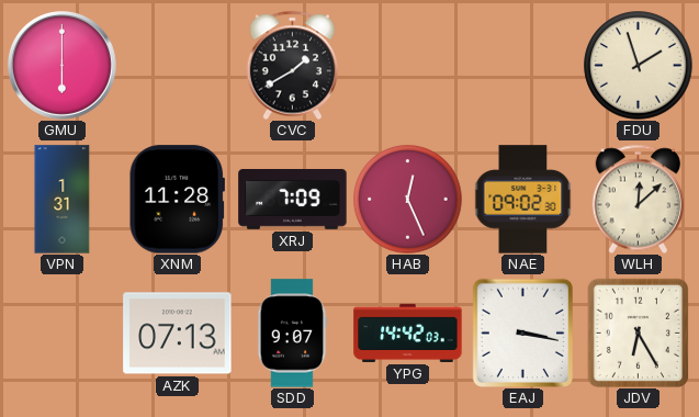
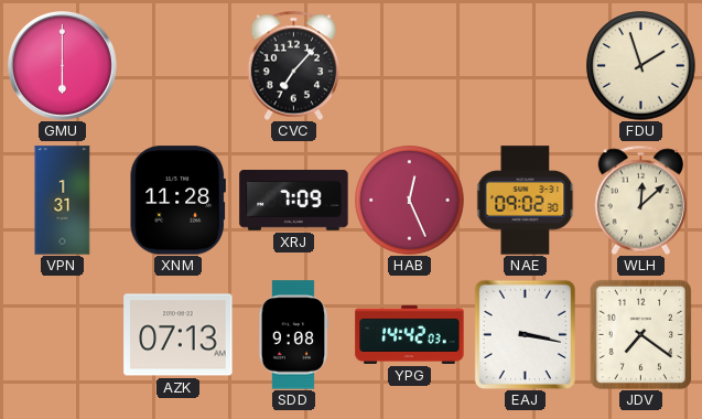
CVC: 1:40 -> 7:07
SDD: 9:07 -> 9:08
JDV: 6:25 -> 7:21
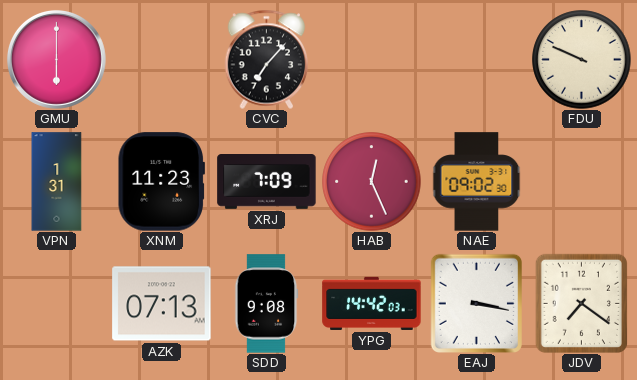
FDU: 1:57 -> 9:49
XNM: 11:28 -> 11:23
WLH: 12:08 -> none
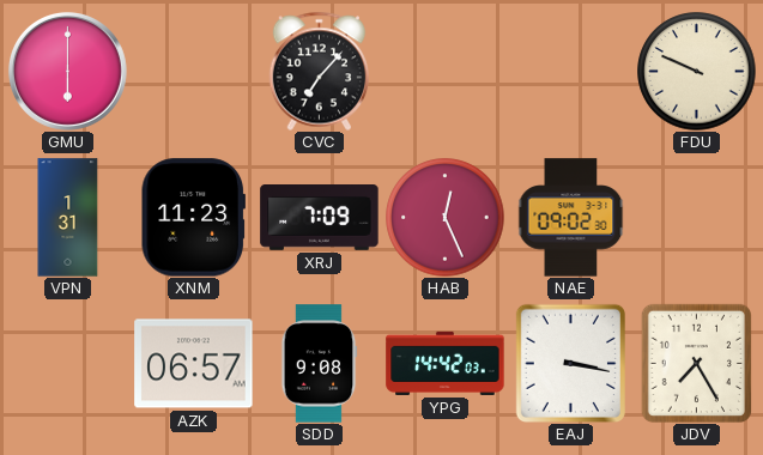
AZK: 07:13 -> 06:57
JDV: 7:21 -> 7:25
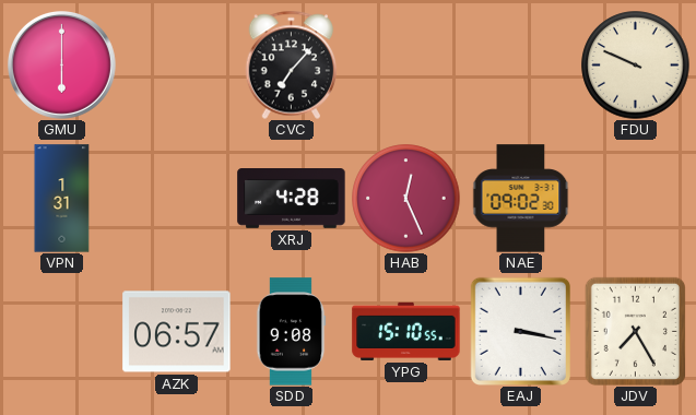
XNM: 11:23 -> none
XRJ: 7:09 -> 4:28
YPG: 14:42 -> 15:10
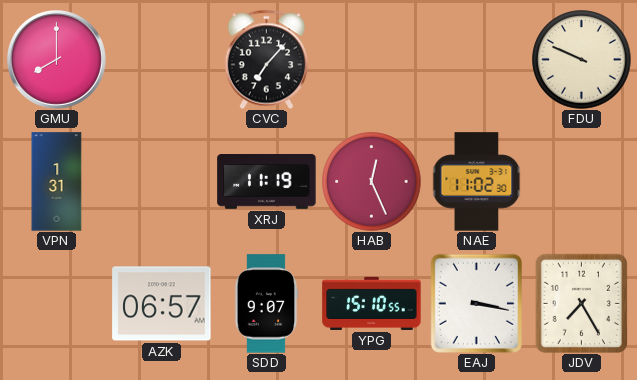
GMU: 6:00 -> 8:00
XRJ: 4:28 -> 11:19
NAE: 09:02 -> 11:02
SDD: 9:08 -> 9:07
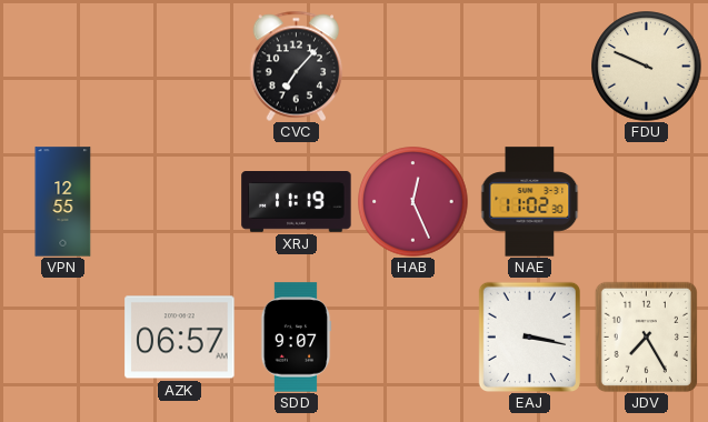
GMU: 8:00 -> none
VPN: 1:31 -> 12:55
YPG: 15:10 -> none
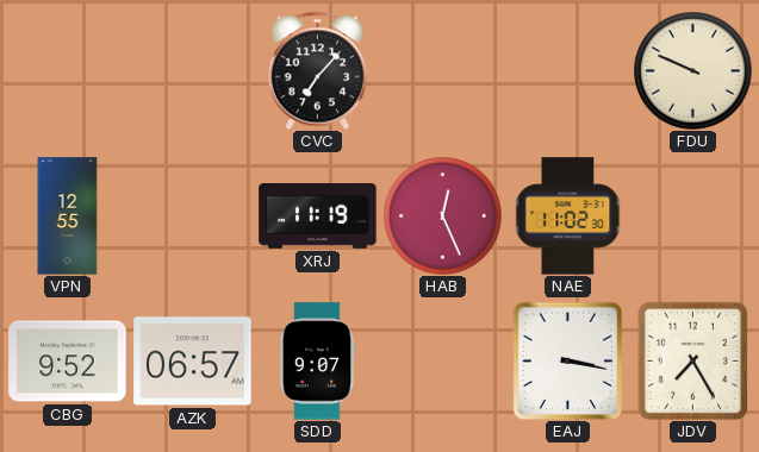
CBG: none -> 9:52
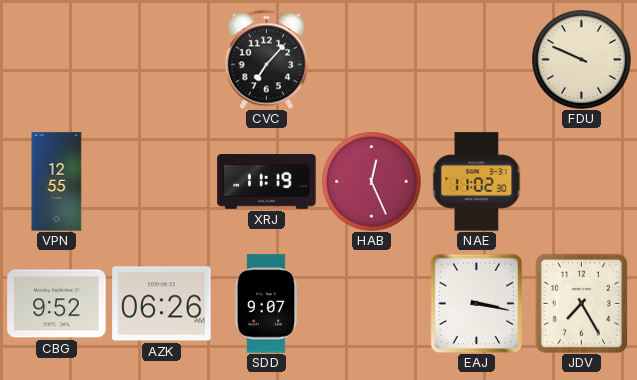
AZK: 06:57 -> 06:26
